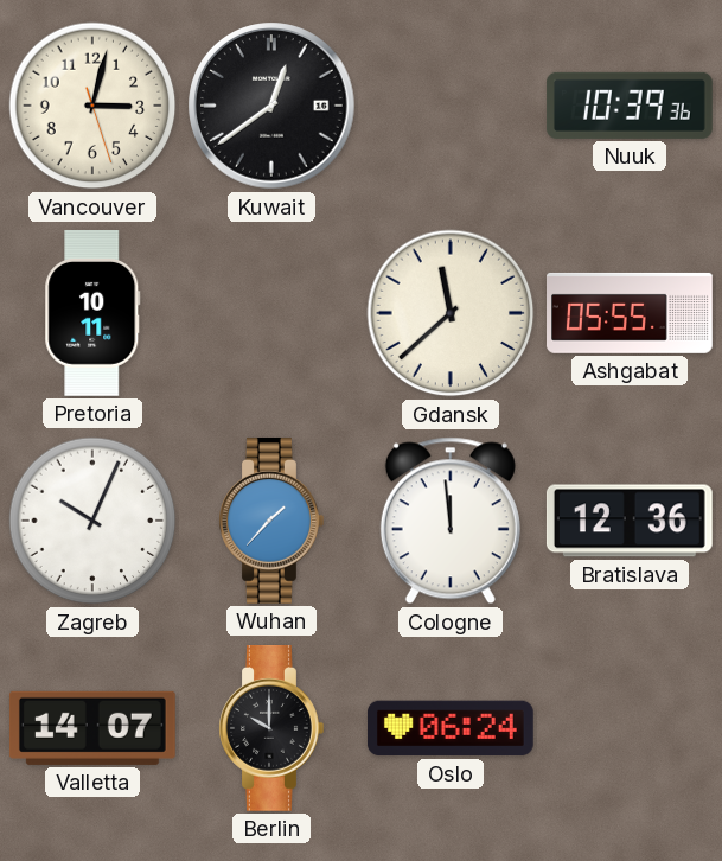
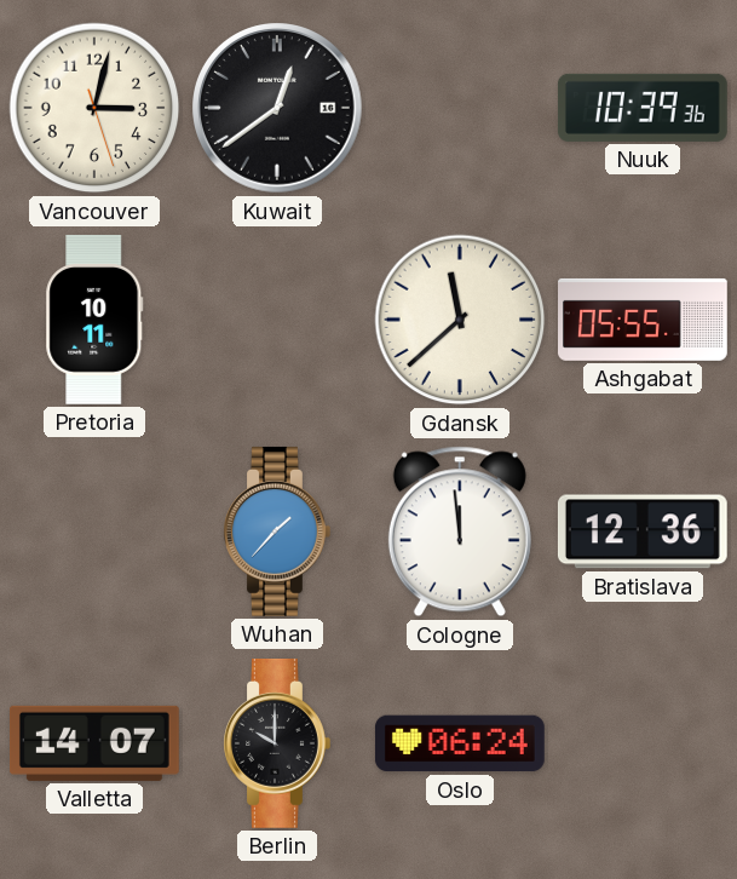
Zagreb: 10:04 -> none
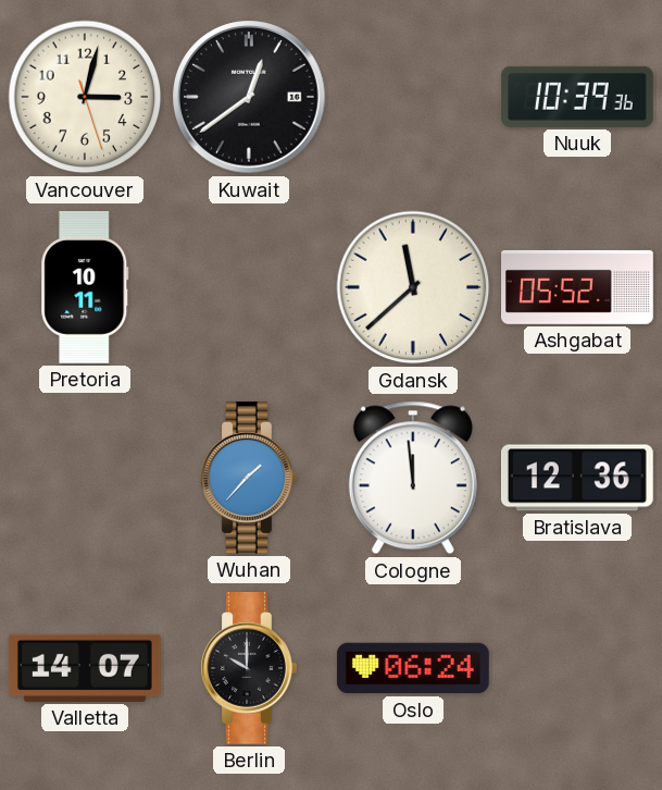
Ashgabat: 05:55 -> 05:52
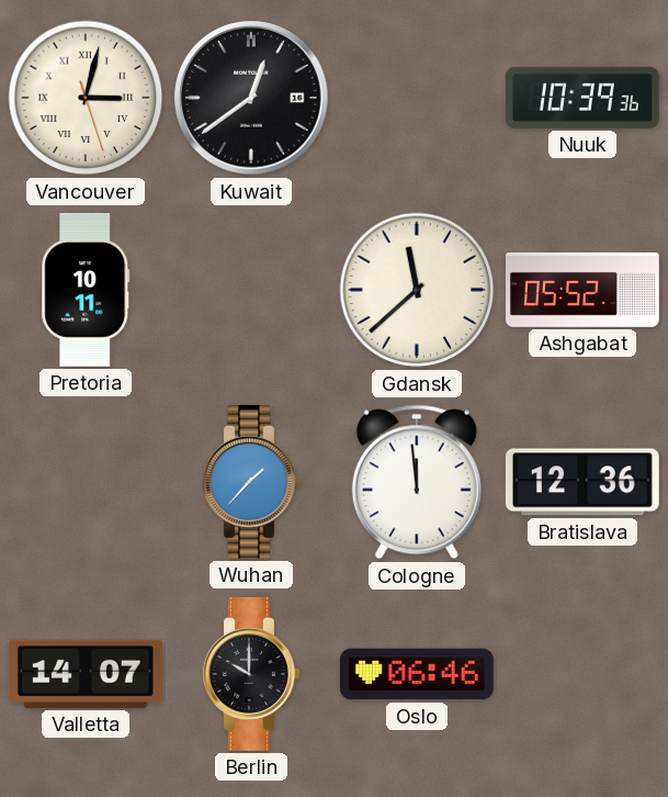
Vancouver numerals: Arabic -> Roman
Oslo: 06:24 -> 06:46
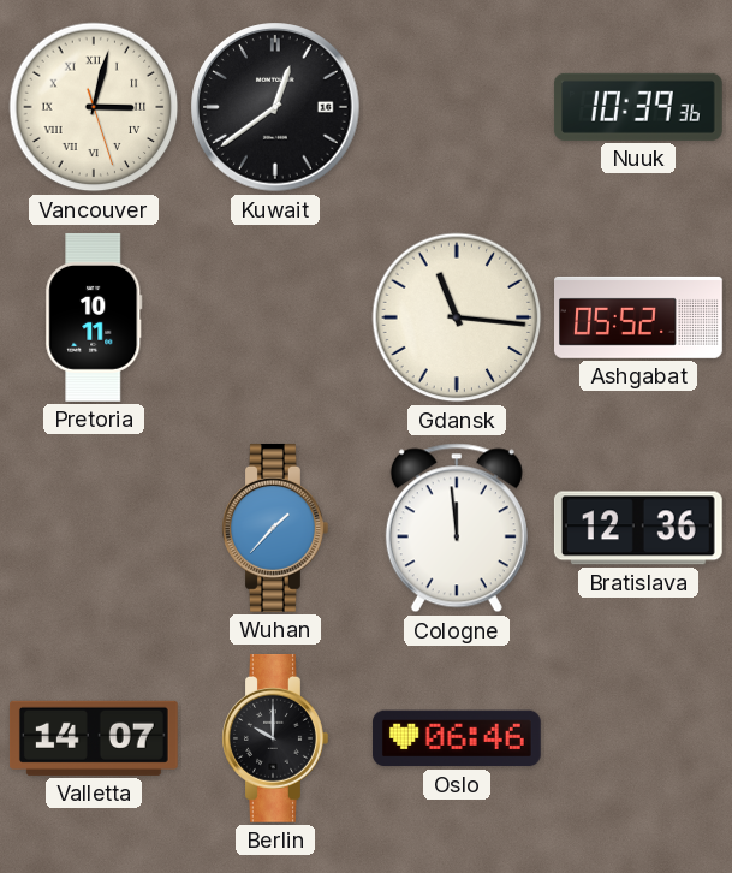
Gdansk: 11:38 -> 11:16
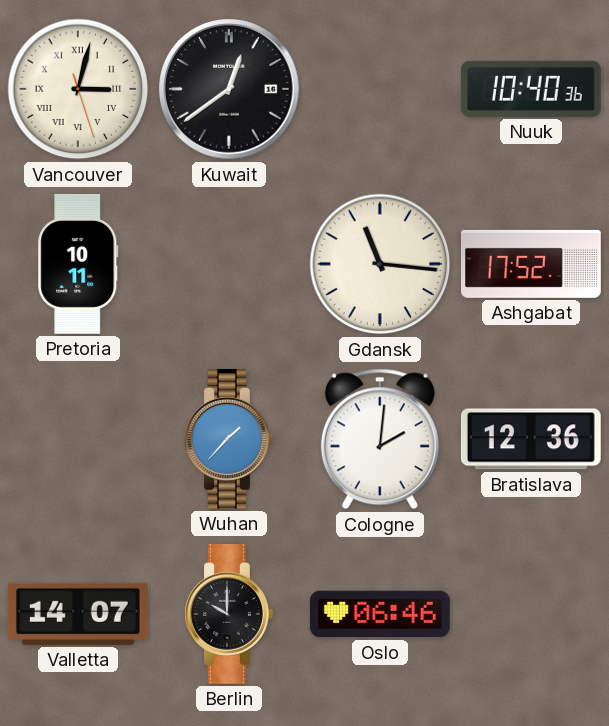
Nuuk: 10:39 -> 10:40
Ashgabat: 05:52 -> 17:52
Cologne: 11:59 -> 2:01
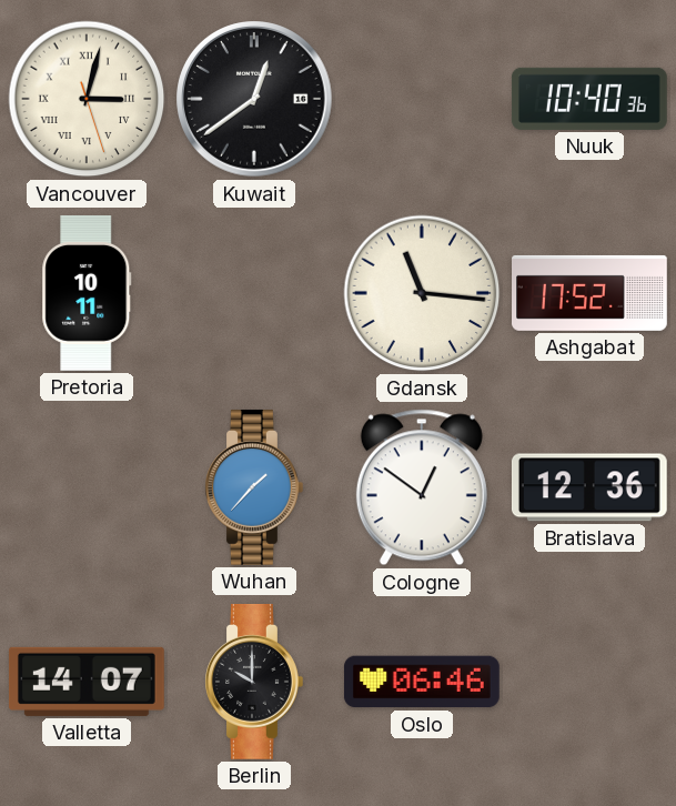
Cologne: 2:01 -> 12:51
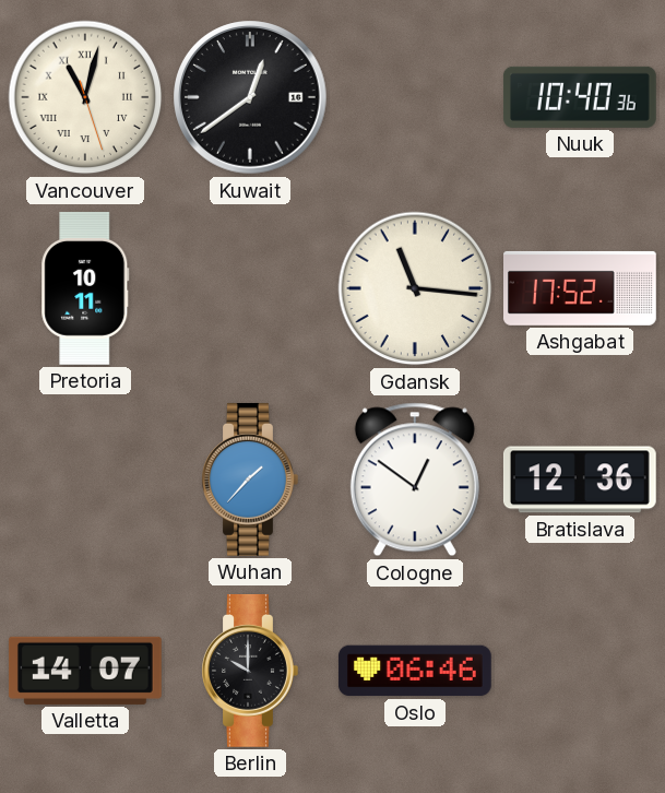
Vancouver: 3:02 -> 11:02
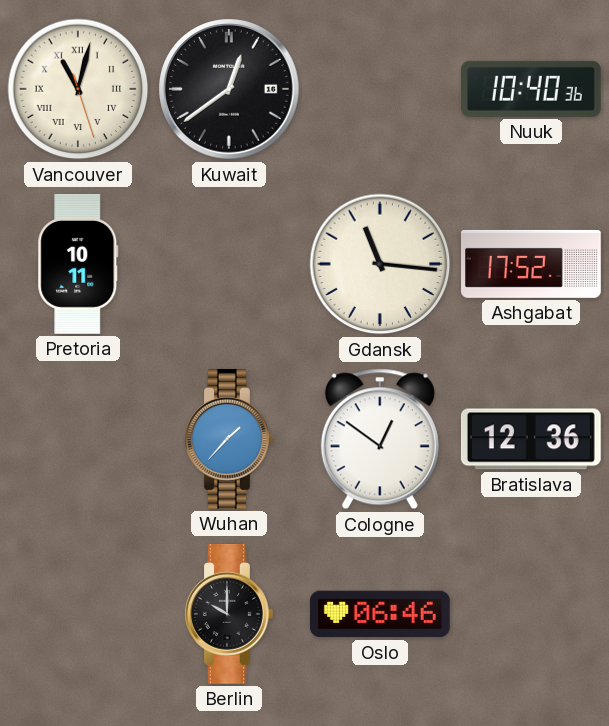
Valletta: 14:07 -> none
